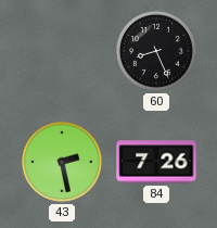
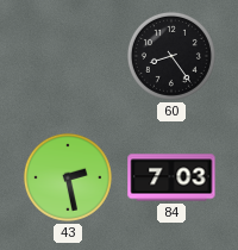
60: 8:26 -> 8:24
84: 7:26 -> 7:03
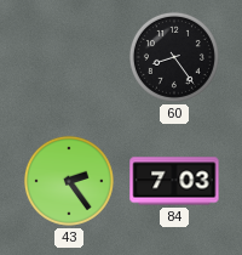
43: 2:28 -> 2:24
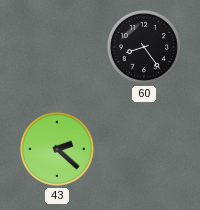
43: 2:24 -> 2:22
84: 7:03 -> none
